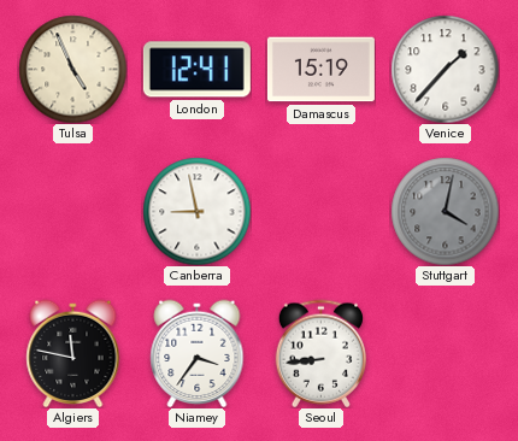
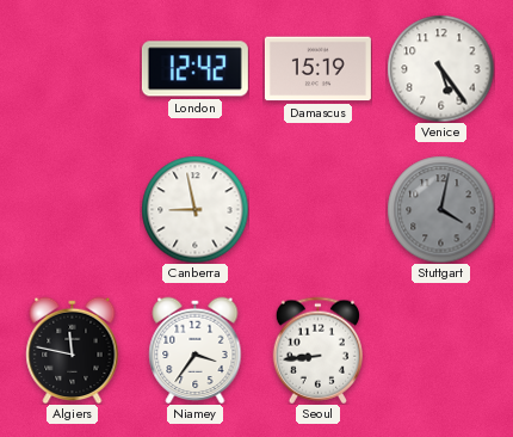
Tulsa: 4:56 -> none
London: 12:41 -> 12:42
Venice: 1:37 -> 5:24
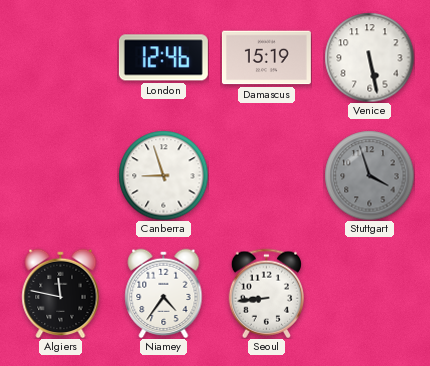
London: 12:42 -> 12:46
Venice: 5:24 -> 5:28
Canberra: 8:58 -> 8:57
Stuttgart: 4:02 -> 3:57
Niamey: 3:36 -> 4:36
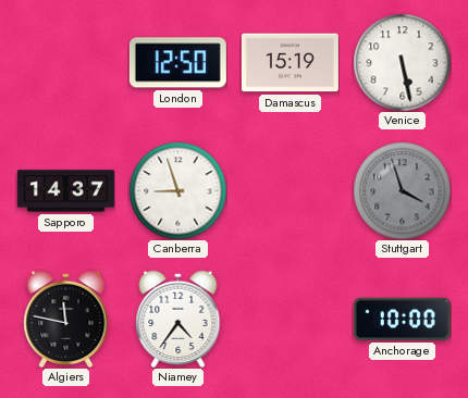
London: 12:46 -> 12:50
Sapporo: none -> 14:37
Seoul: 8:44 -> none
Anchorage: none -> 10:00
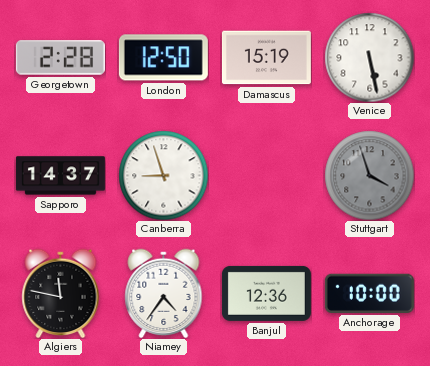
Georgetown: none -> 2:28
Banjul: none -> 12:36
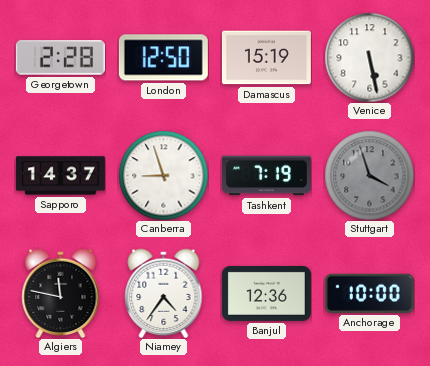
Tashkent: none -> 7:19
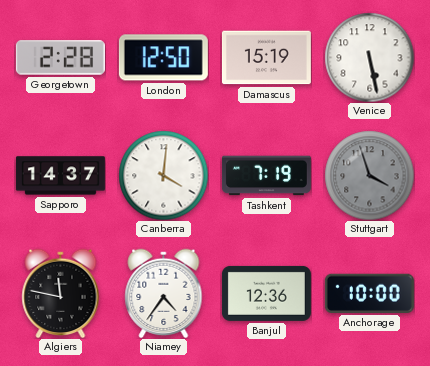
Canberra: 8:57 -> 4:01
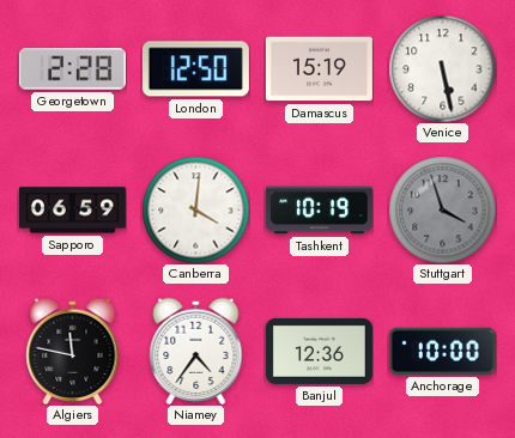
Sapporo: 14:37 -> 06:59
Tashkent: 7:19 -> 10:19
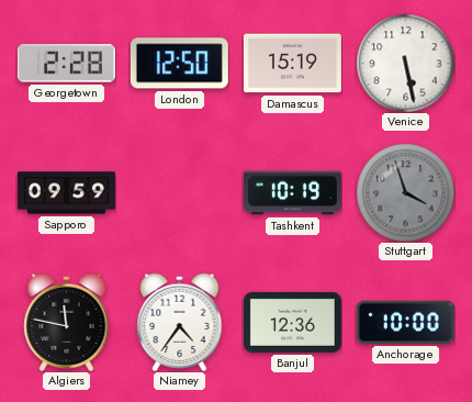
Sapporo: 06:59 -> 09:59
Canberra: 4:01 -> none
